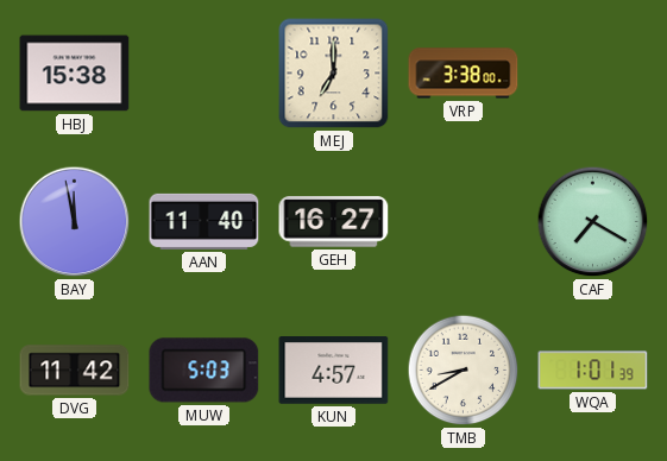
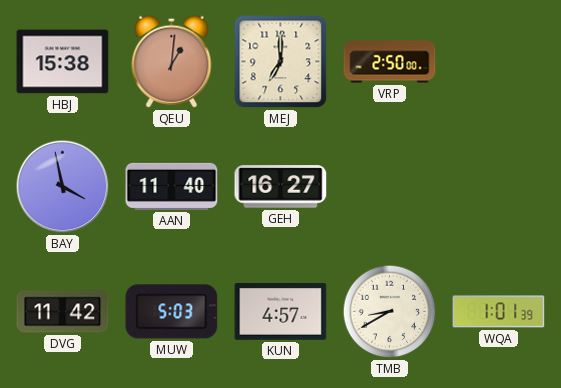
QEU: none -> 1:01
VRP: 3:38 -> 2:50
BAY: 11:58 -> 3:58
CAF: 7:20 -> none
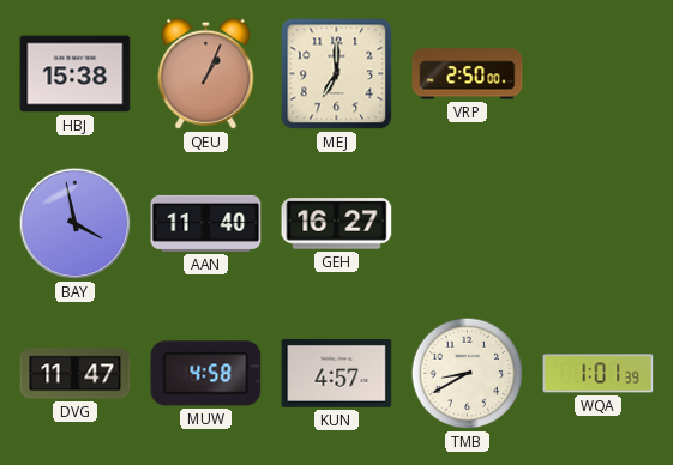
QEU: 1:01 -> 1:04
DVG: 11:42 -> 11:47
MUW: 5:03 -> 4:58
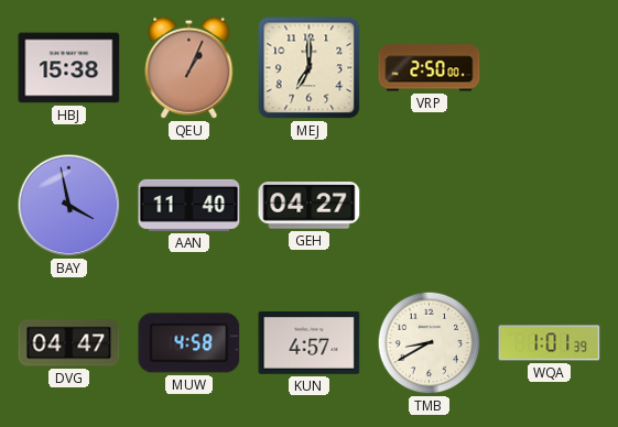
GEH: 16:27 -> 04:27
DVG: 11:47 -> 04:47
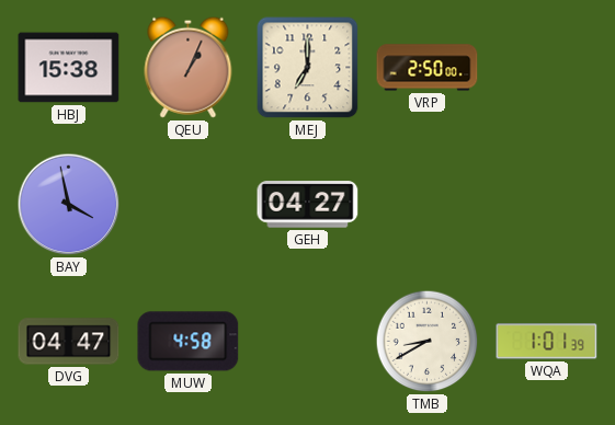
AAN: 11:40 -> none
KUN: 4:57 -> none
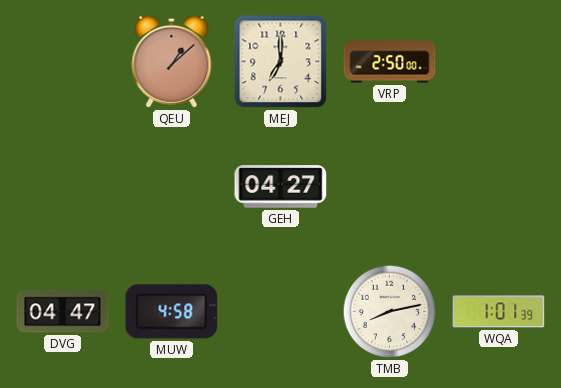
HBJ: 15:38 -> none
QEU: 1:04 -> 1:08
BAY: 3:58 -> none
TMB: 8:40 -> 8:13
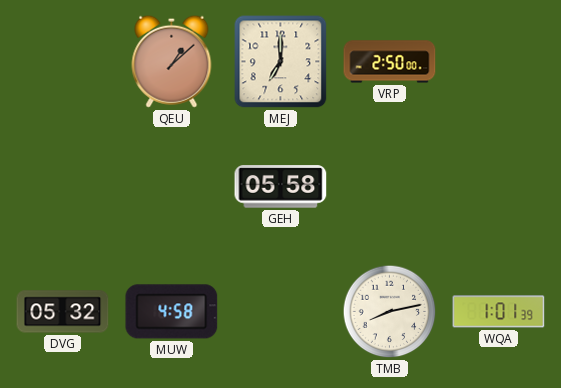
GEH: 04:27 -> 05:58
DVG: 04:47 -> 05:32
